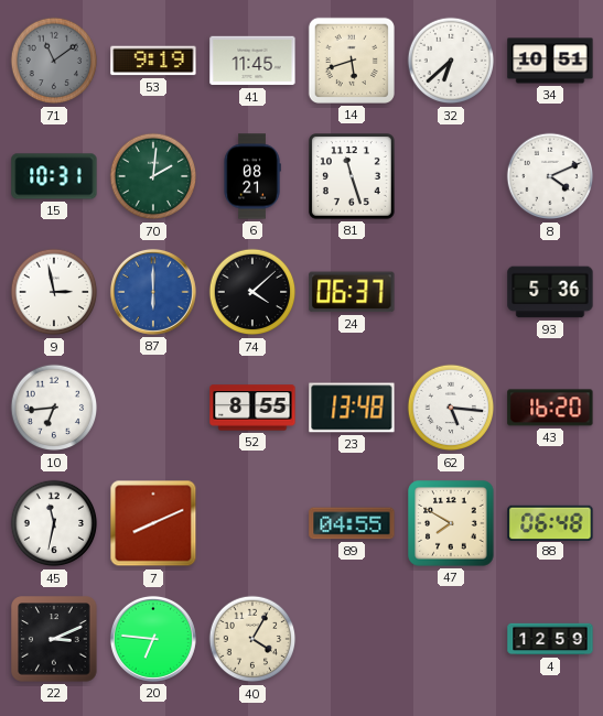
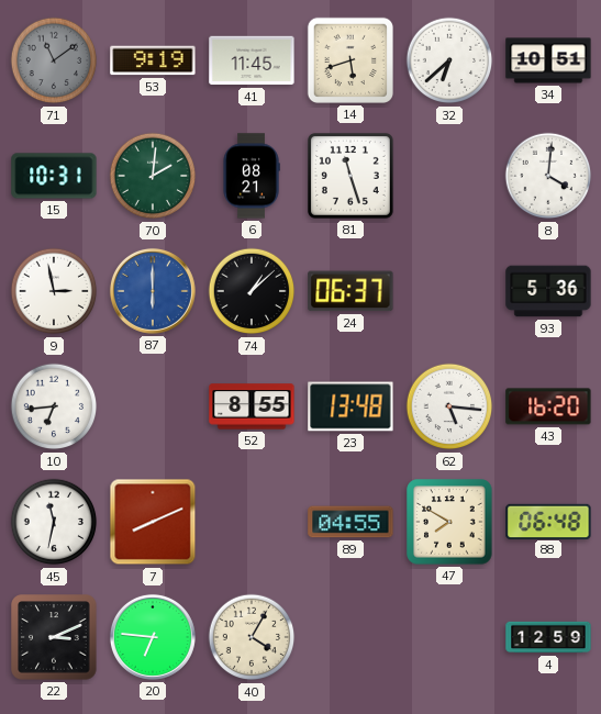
8: 4:11 -> 4:01
74: 4:08 -> 1:08
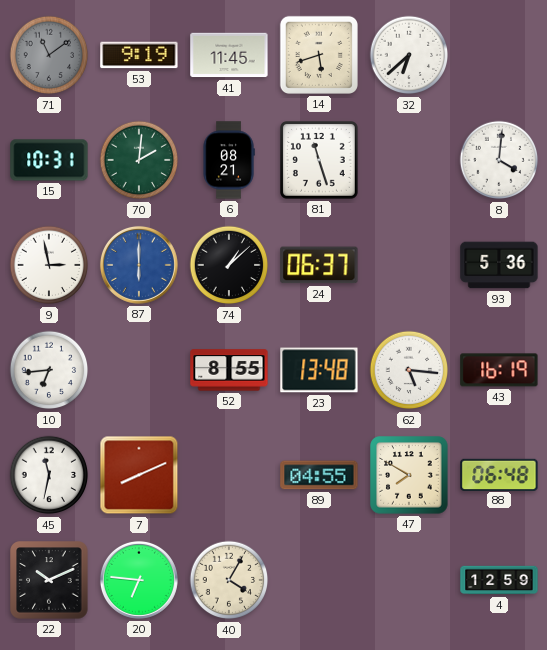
34: 10:51 -> none
43: 16:20 -> 16:19
22: 3:11 -> 10:11
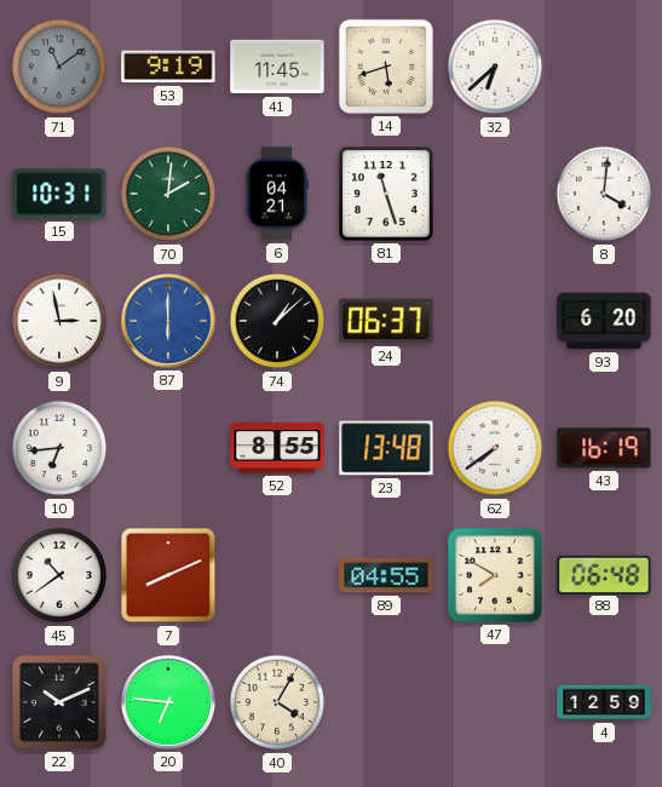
6: 08:21 -> 04:21
93: 5:36 -> 6:20
62: 5:16 -> 7:39
45: 11:32 -> 10:39
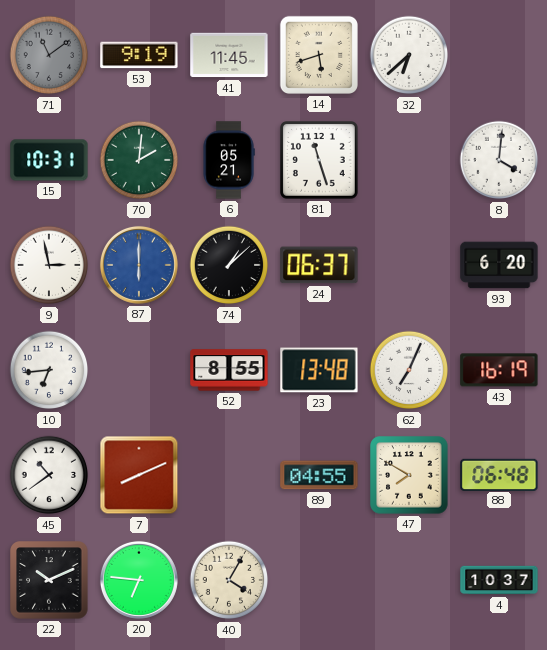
6: 04:21 -> 05:21
62: 7:39 -> 7:04
4: 12:59 -> 10:37
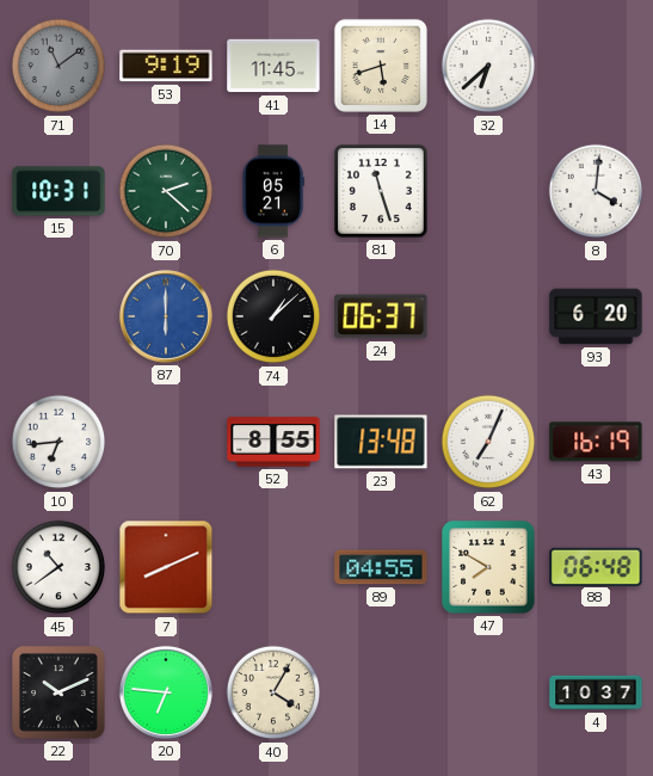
70: 2:01 -> 2:22
9: 2:58 -> none
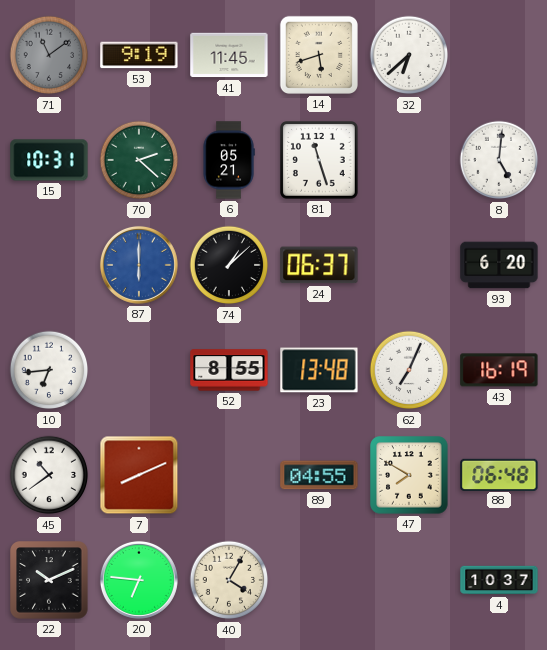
8: 4:01 -> 5:01
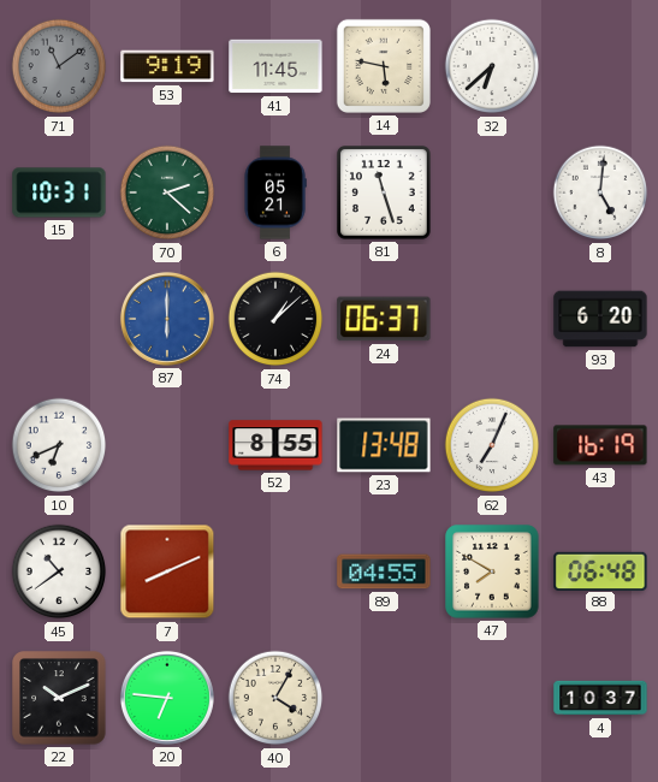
14: 5:42 -> 5:47
10: 6:44 -> 6:41
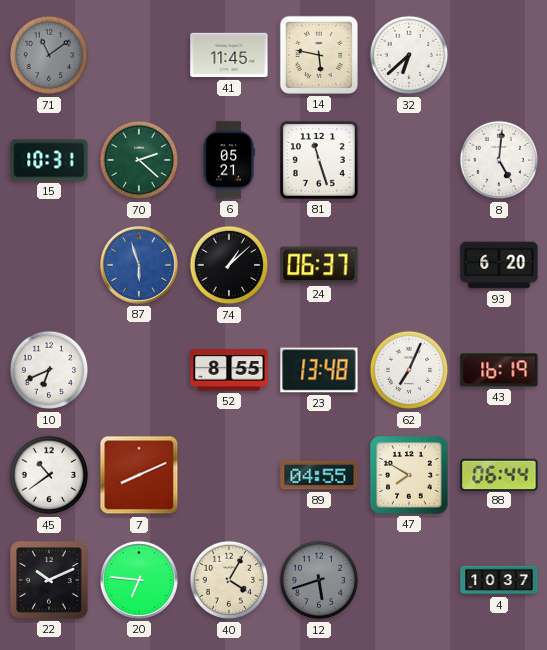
53: 9:19 -> none
87: 6:00 -> 5:57
88: 06:48 -> 06:44
12: none -> 5:42
